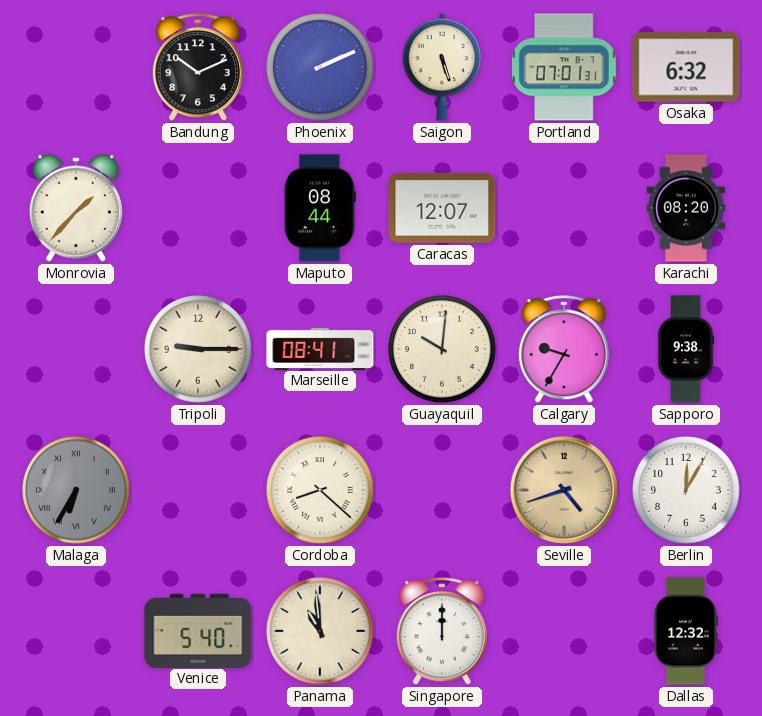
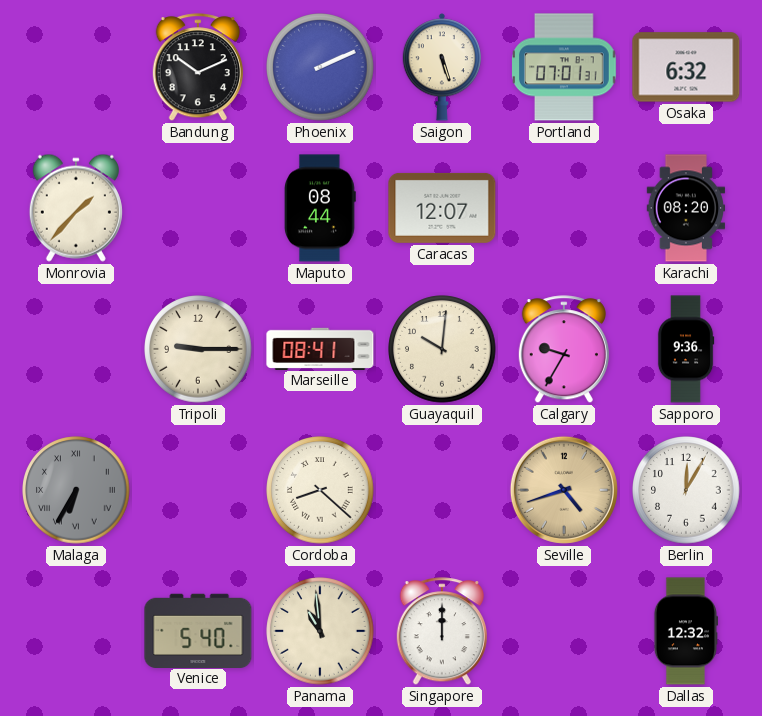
Sapporo: 9:38 -> 9:36
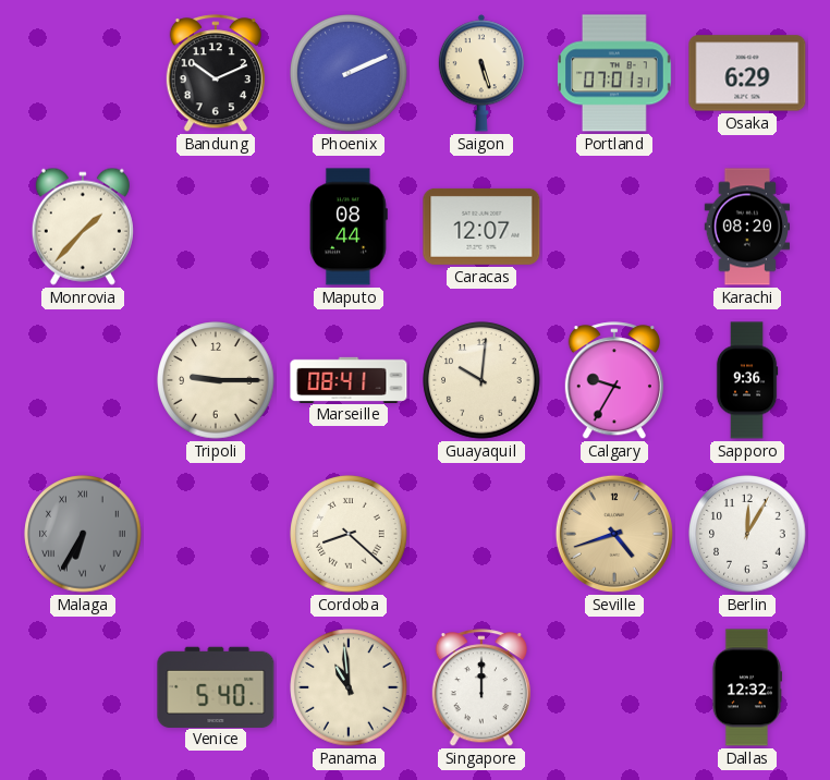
Osaka: 6:32 -> 6:29
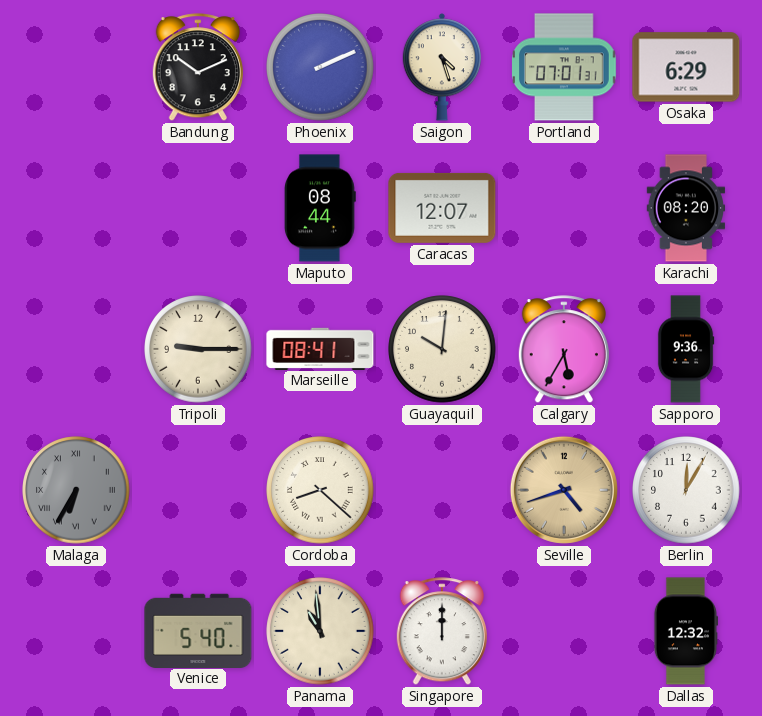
Saigon: 5:27 -> 4:27
Monrovia: 1:37 -> none
Calgary: 9:35 -> 5:35
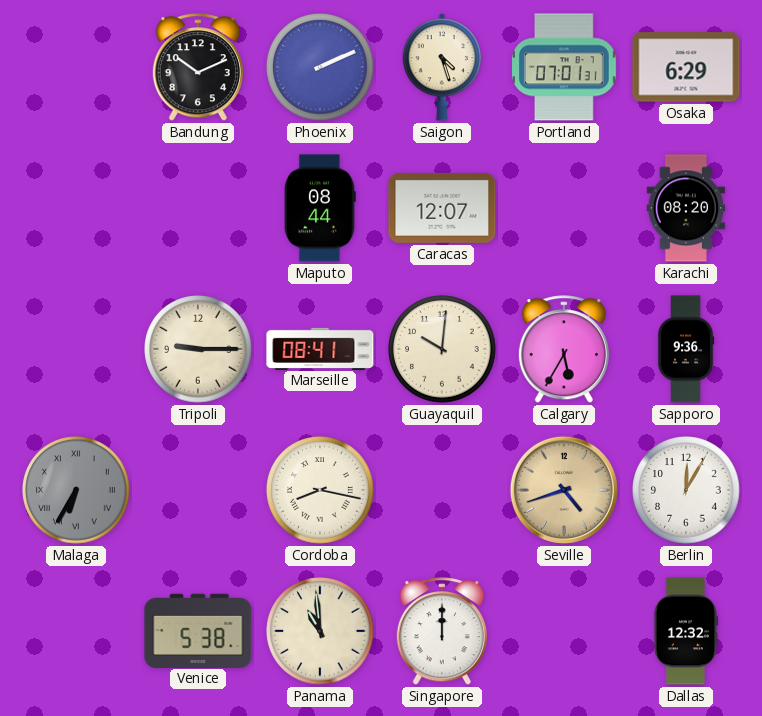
Cordoba: 8:22 -> 8:17
Venice: 5:40 -> 5:38
